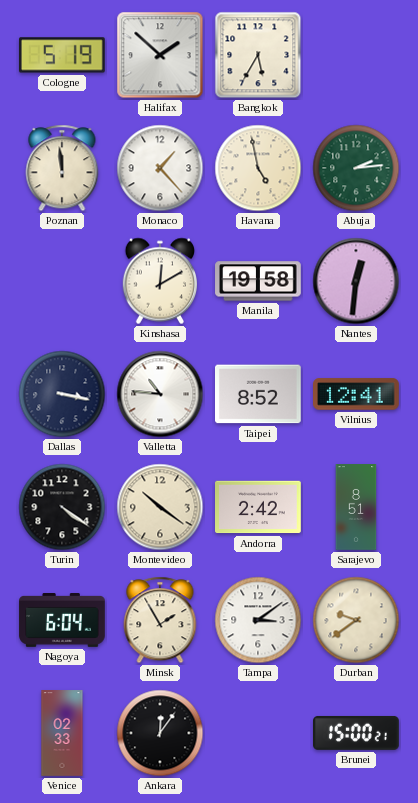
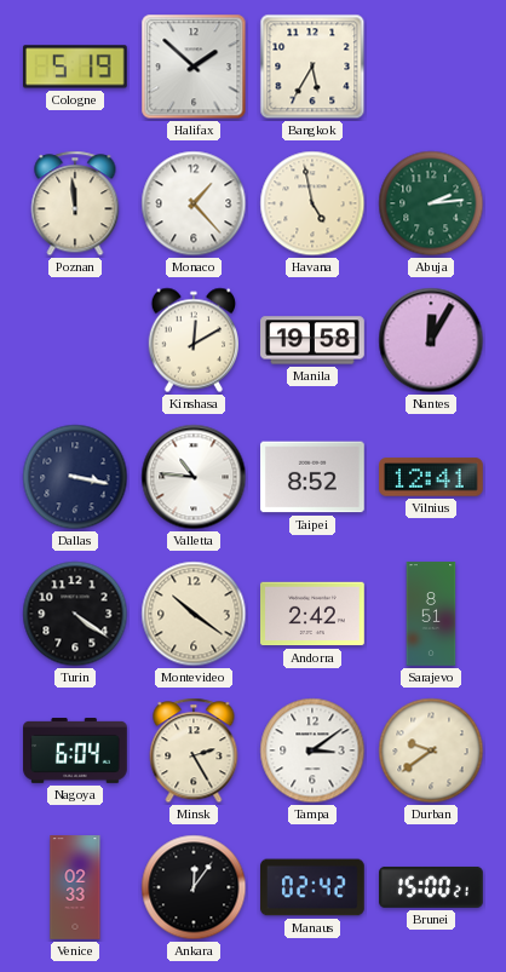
Nantes: 12:31 -> 12:05
Minsk: 1:55 -> 2:25
Manaus: none -> 02:42
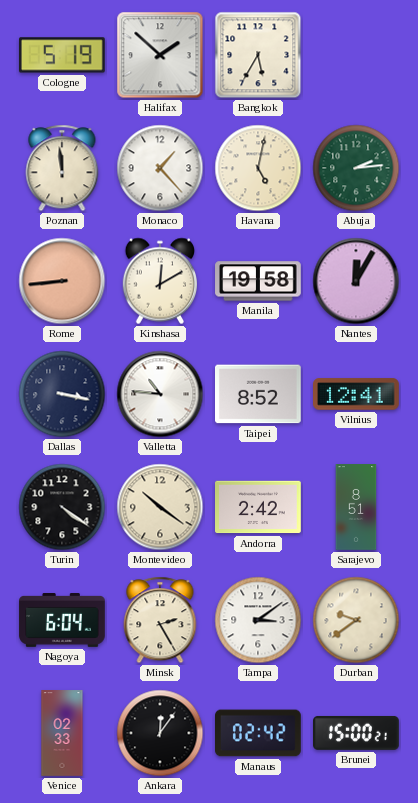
Havana: 4:58 -> 5:02
Rome: none -> 8:44
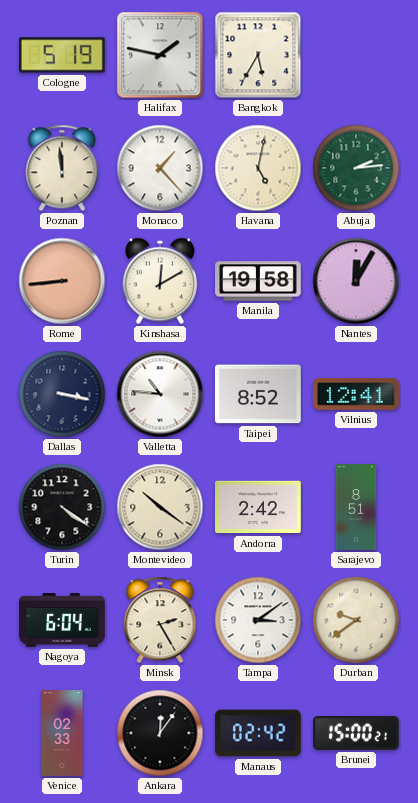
Halifax: 1:52 -> 1:47
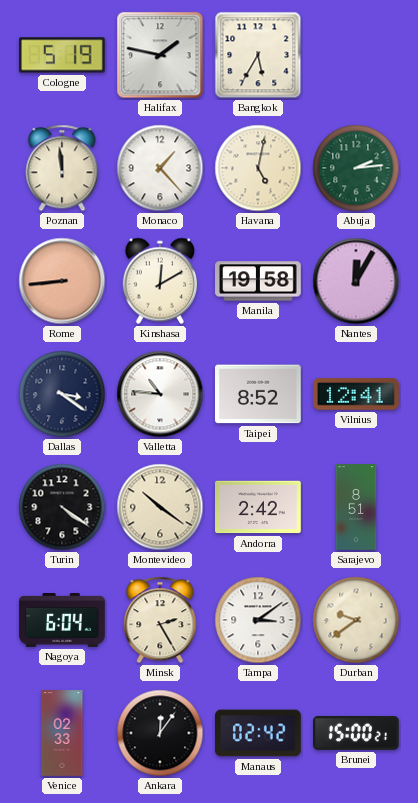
Dallas: 3:17 -> 3:21
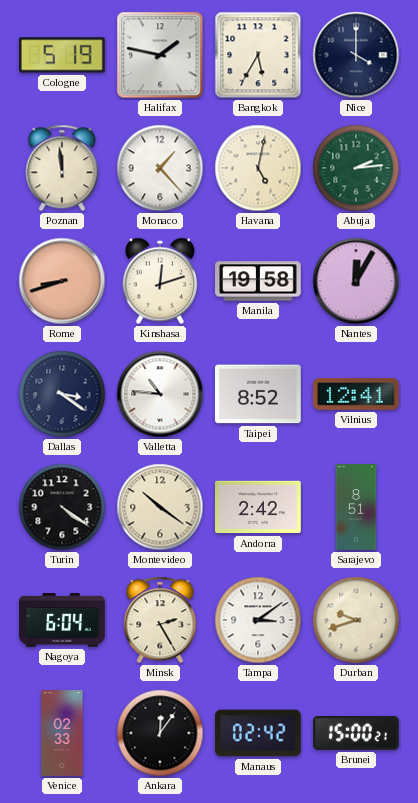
Nice: none -> 4:00
Rome: 8:44 -> 8:42
Kinshasa: 12:10 -> 12:12
Durban: 9:39 -> 9:42
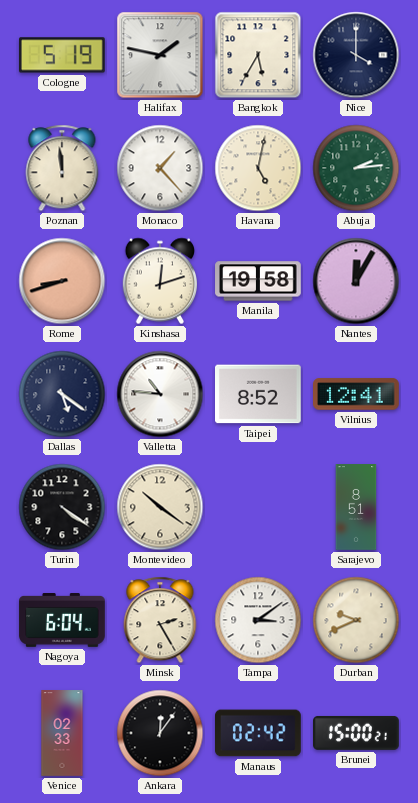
Dallas: 3:21 -> 5:21
Andorra: 2:42 -> none
Durban: 9:42 -> 9:41
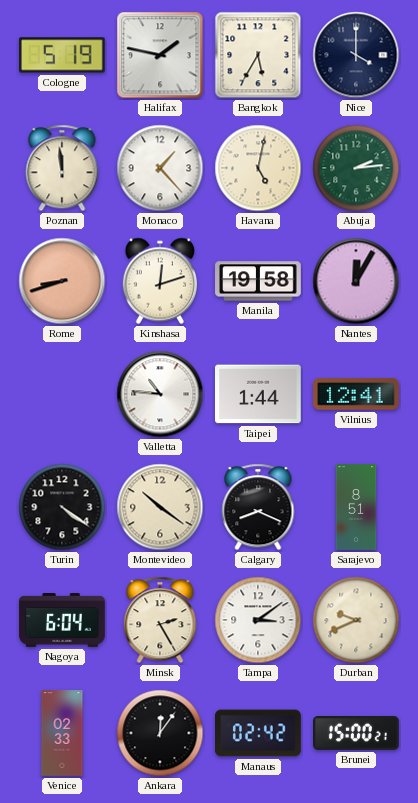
Dallas: 5:21 -> none
Taipei: 8:52 -> 1:44
Calgary: none -> 8:19
